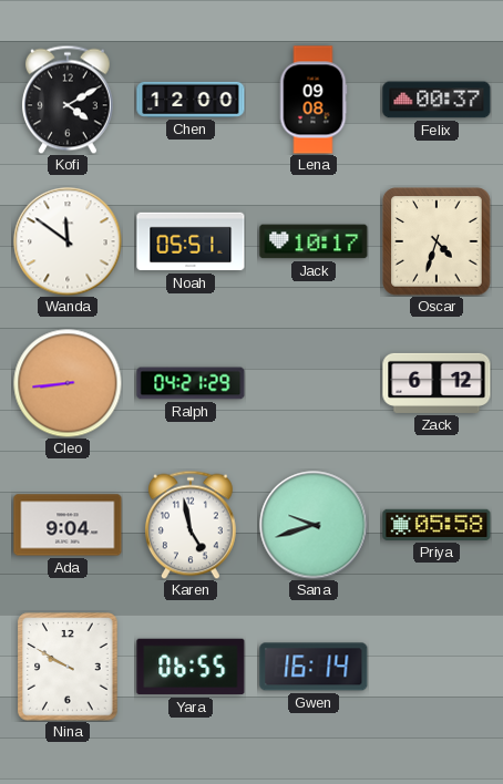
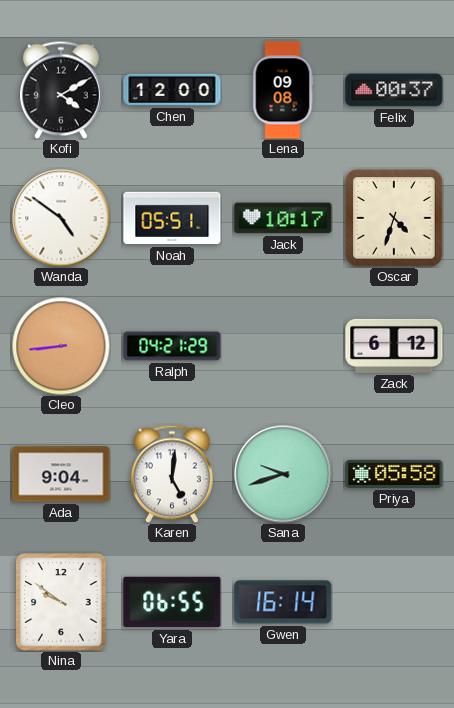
Wanda: 11:51 -> 4:51
Karen: 4:58 -> 5:01
Nina: 9:50 -> 9:51
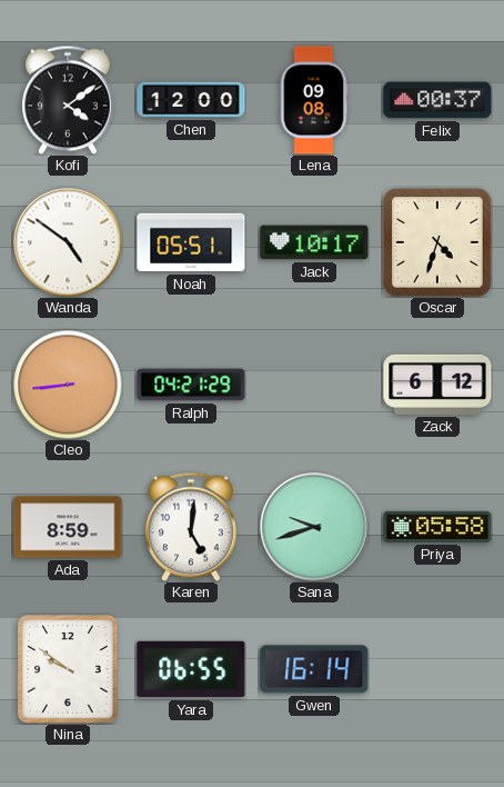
Kofi: 4:10 -> 4:09
Ada: 9:04 -> 8:59
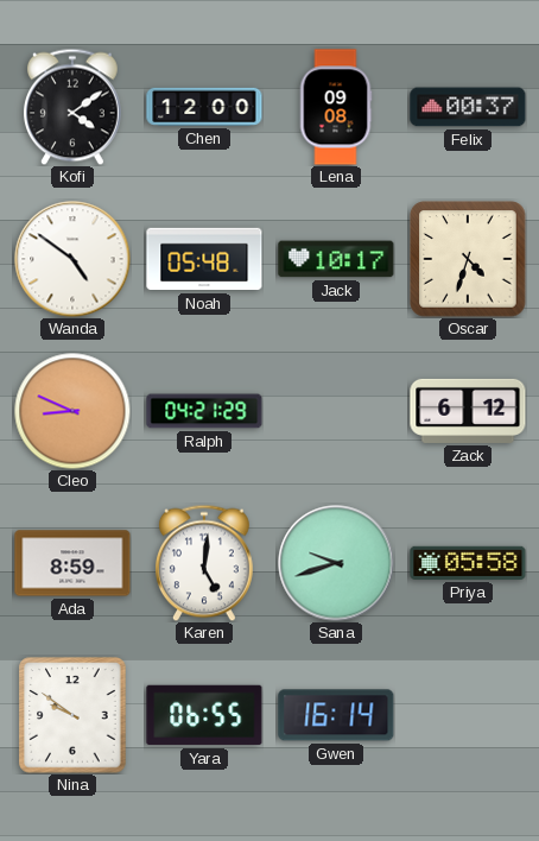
Noah: 05:51 -> 05:48
Cleo: 8:44 -> 8:49
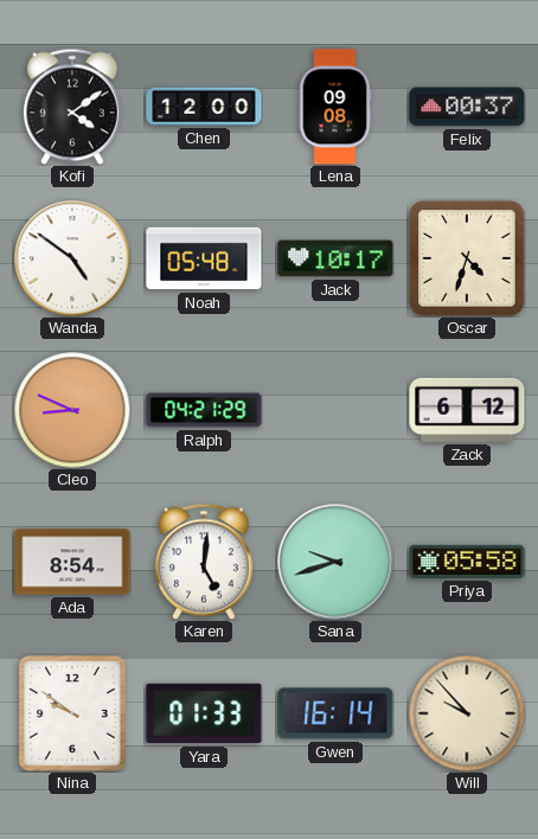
Ada: 8:59 -> 8:54
Yara: 06:55 -> 01:33
Will: none -> 9:53
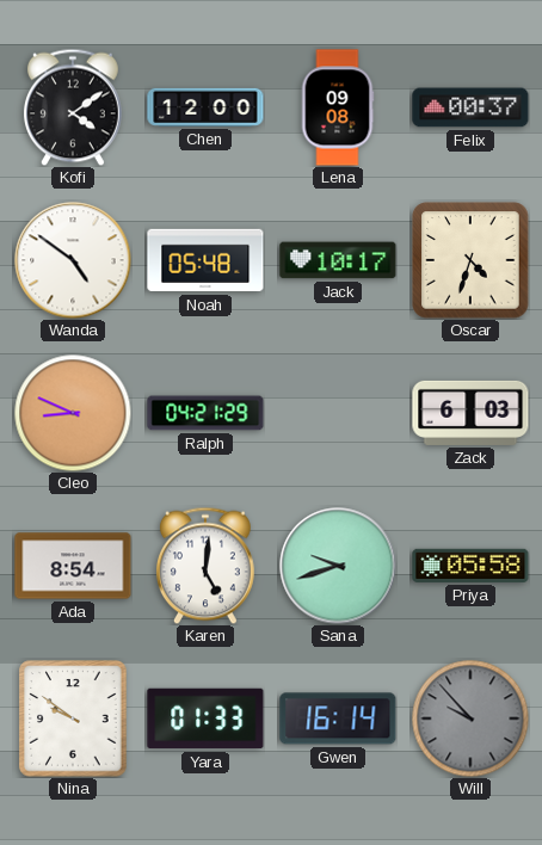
Zack: 6:12 -> 6:03
Will dial: cream -> grey
